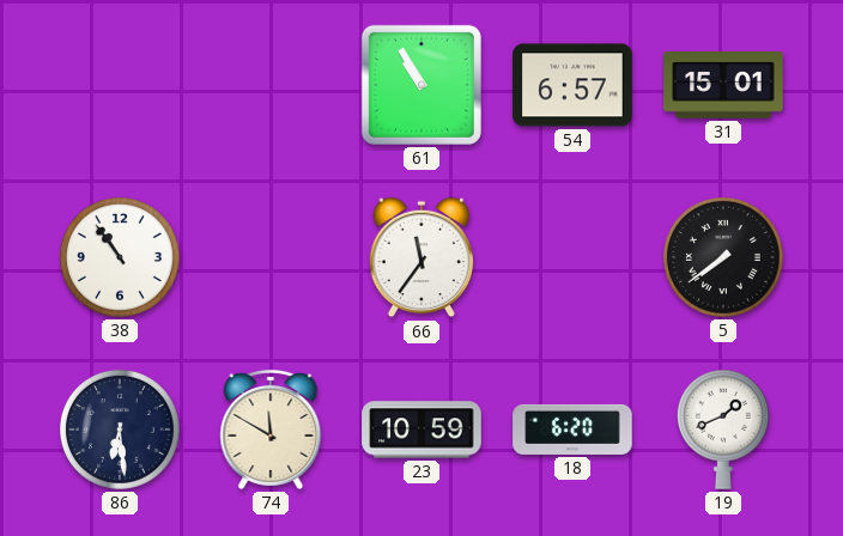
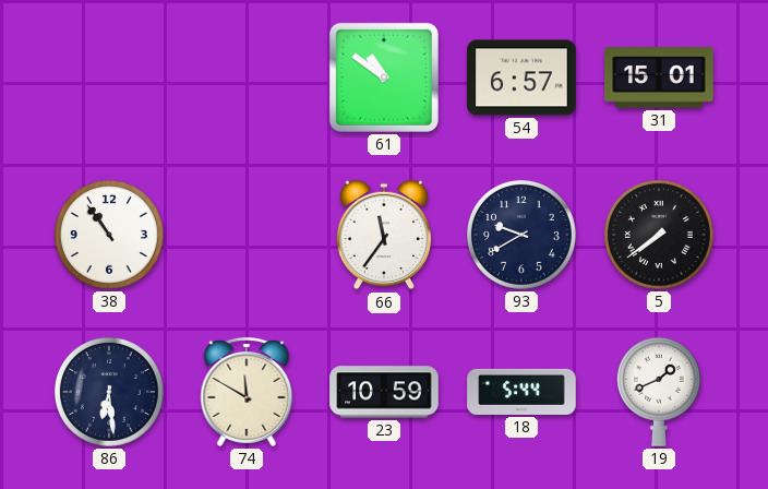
61: 10:55 -> 10:51
93: none -> 9:40
18: 6:20 -> 5:44
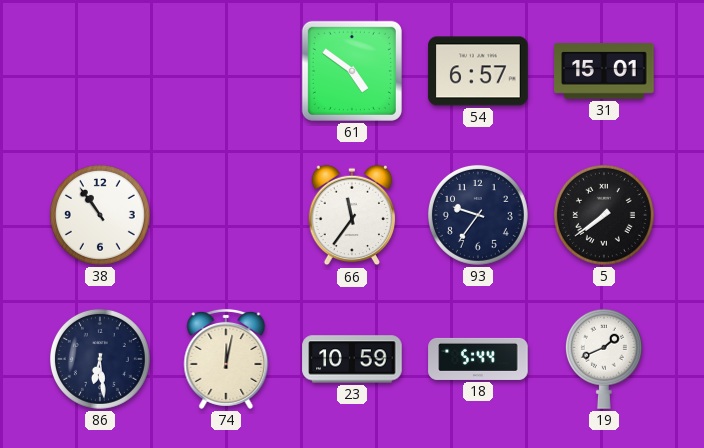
61: 10:51 -> 4:51
93: 9:40 -> 9:36
74: 11:50 -> 12:02
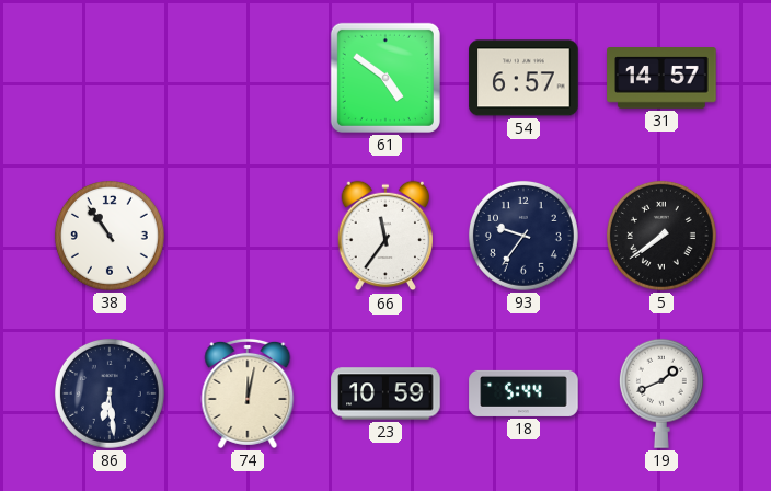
31: 15:01 -> 14:57
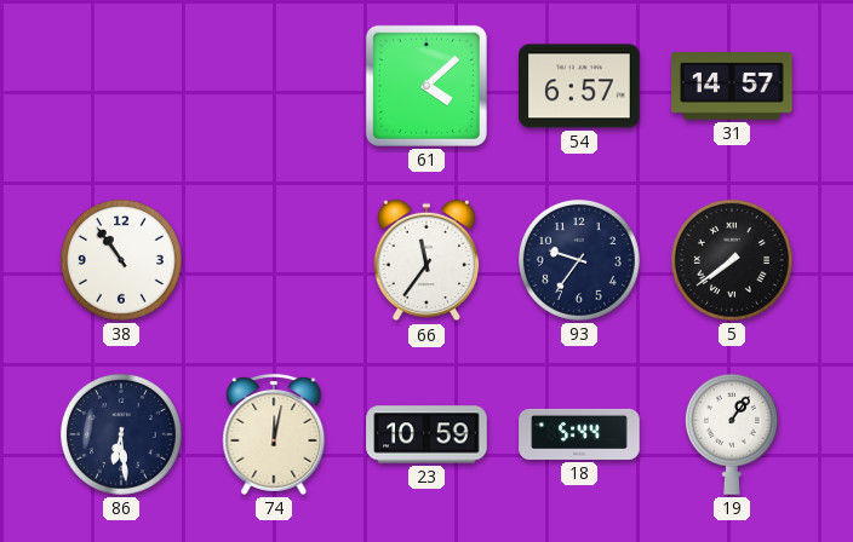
61: 4:51 -> 4:08
19: 1:41 -> 1:06
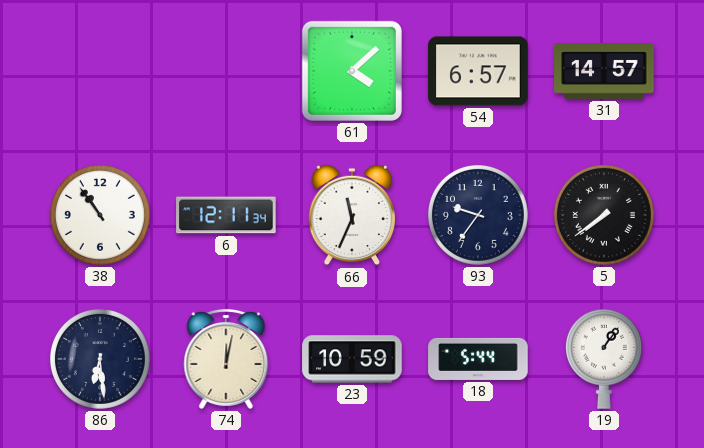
6: none -> 12:11
66: 11:36 -> 11:34
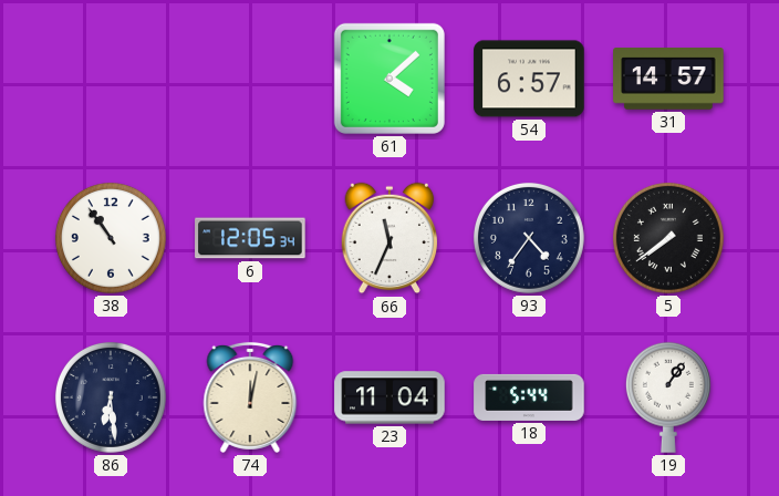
6: 12:11 -> 12:05
93: 9:36 -> 4:36
23: 10:59 -> 11:04
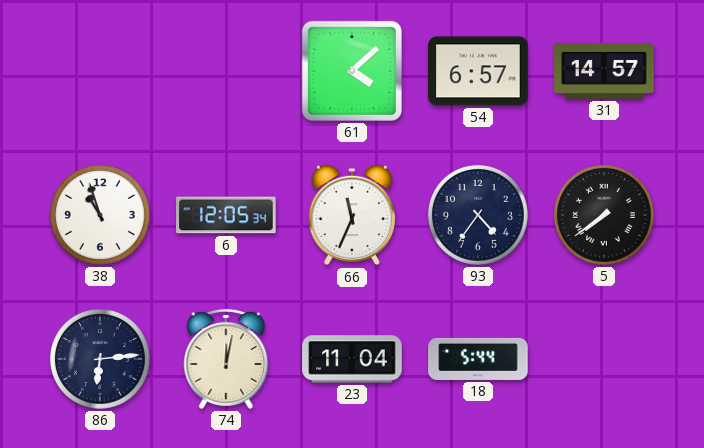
38: 10:54 -> 10:57
86: 6:29 -> 6:14
19: 1:06 -> none
